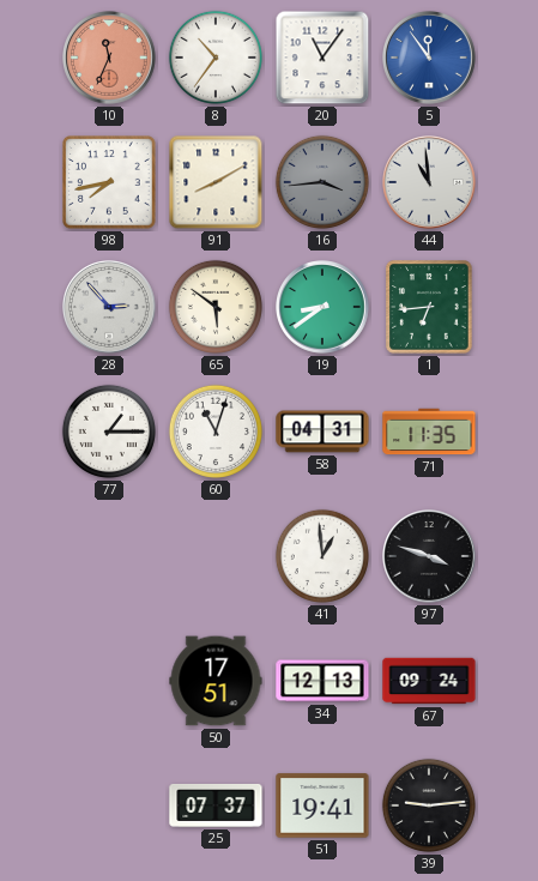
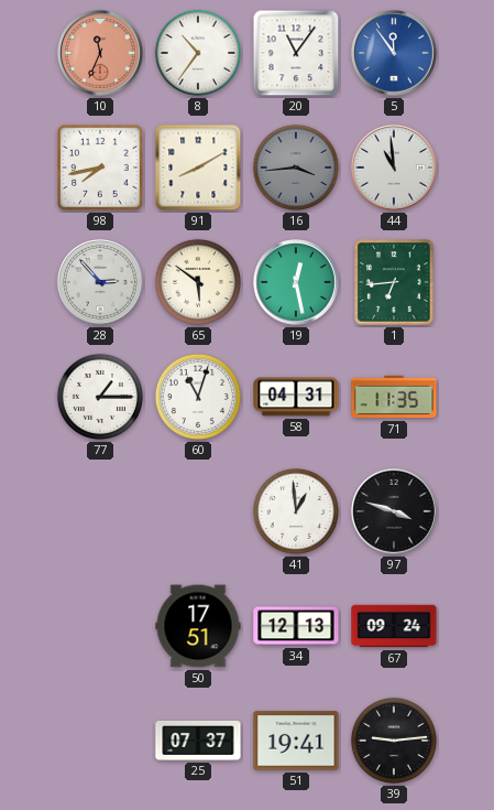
19: 8:39 -> 12:28
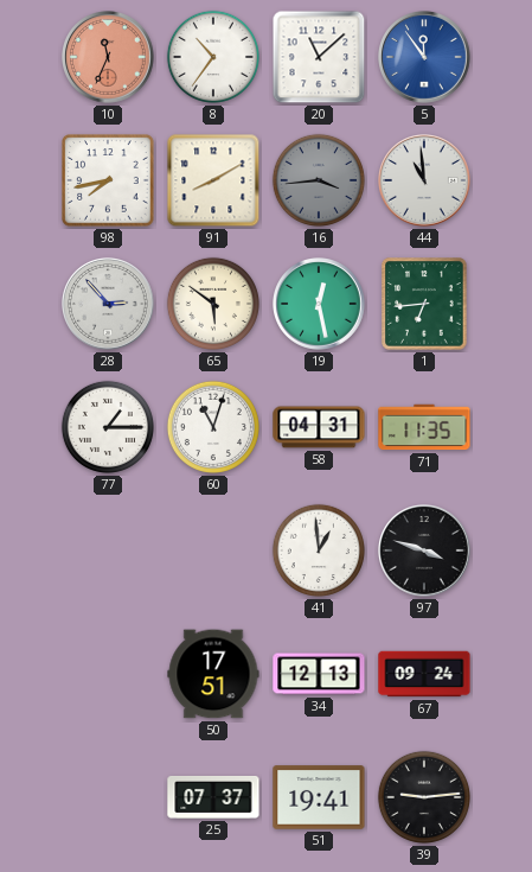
20: 11:06 -> 11:08
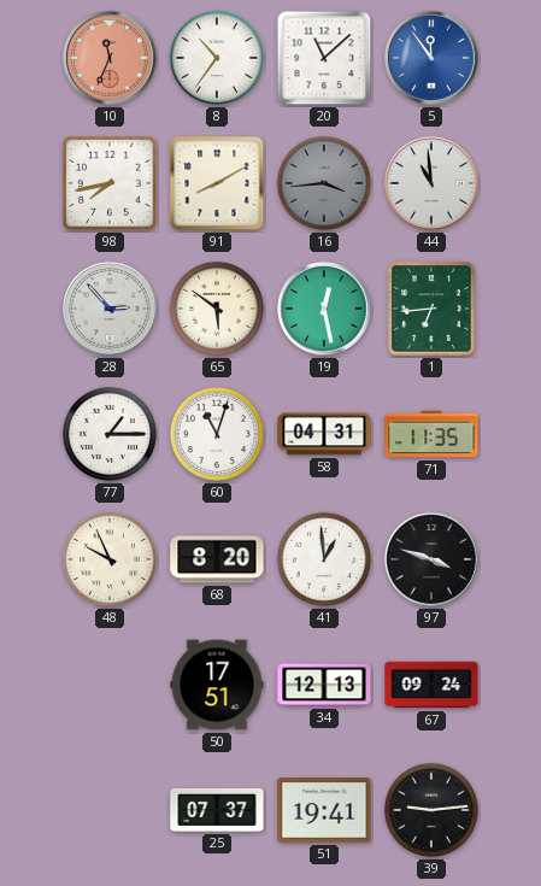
48: none -> 9:56
68: none -> 8:20
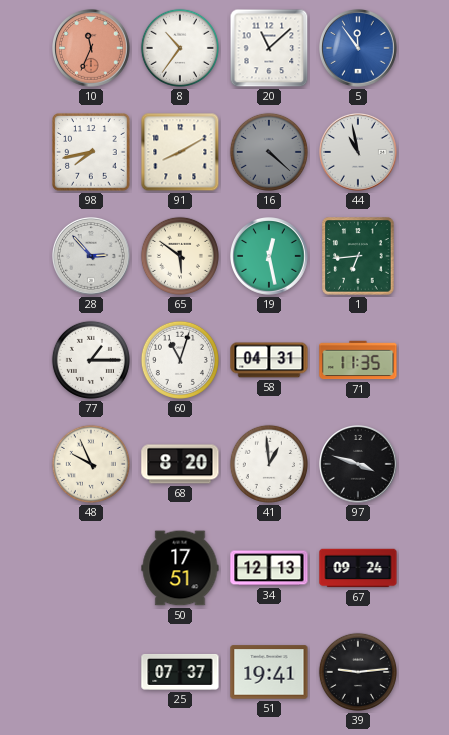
16: 3:44 -> 4:22
44: 10:59 -> 10:58
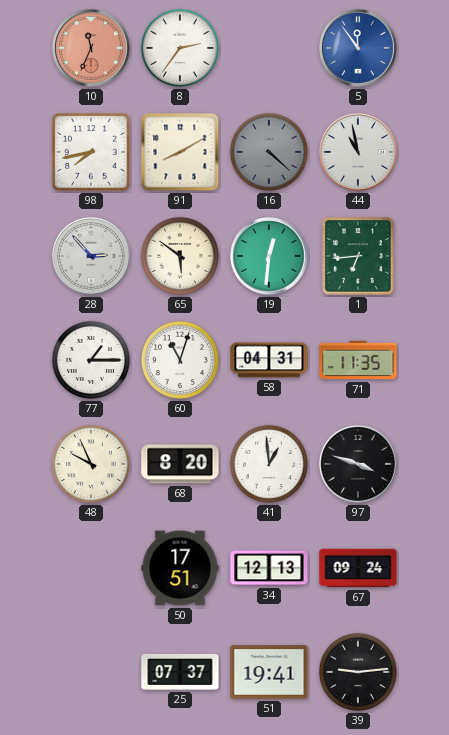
8: 10:36 -> 2:36
20: 11:08 -> none
19: 12:28 -> 12:31
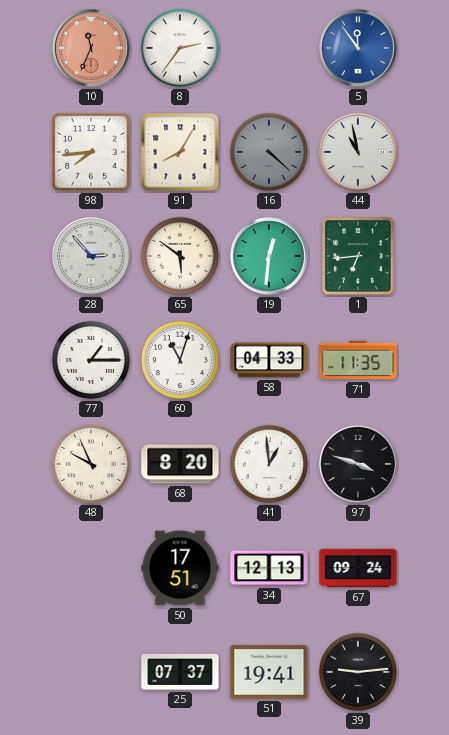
98: 7:43 -> 7:44
91: 8:10 -> 8:05
58: 04:31 -> 04:33
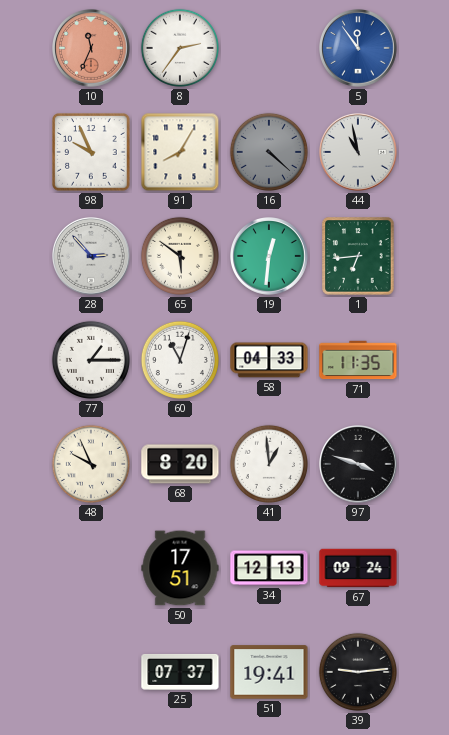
98: 7:44 -> 9:56
